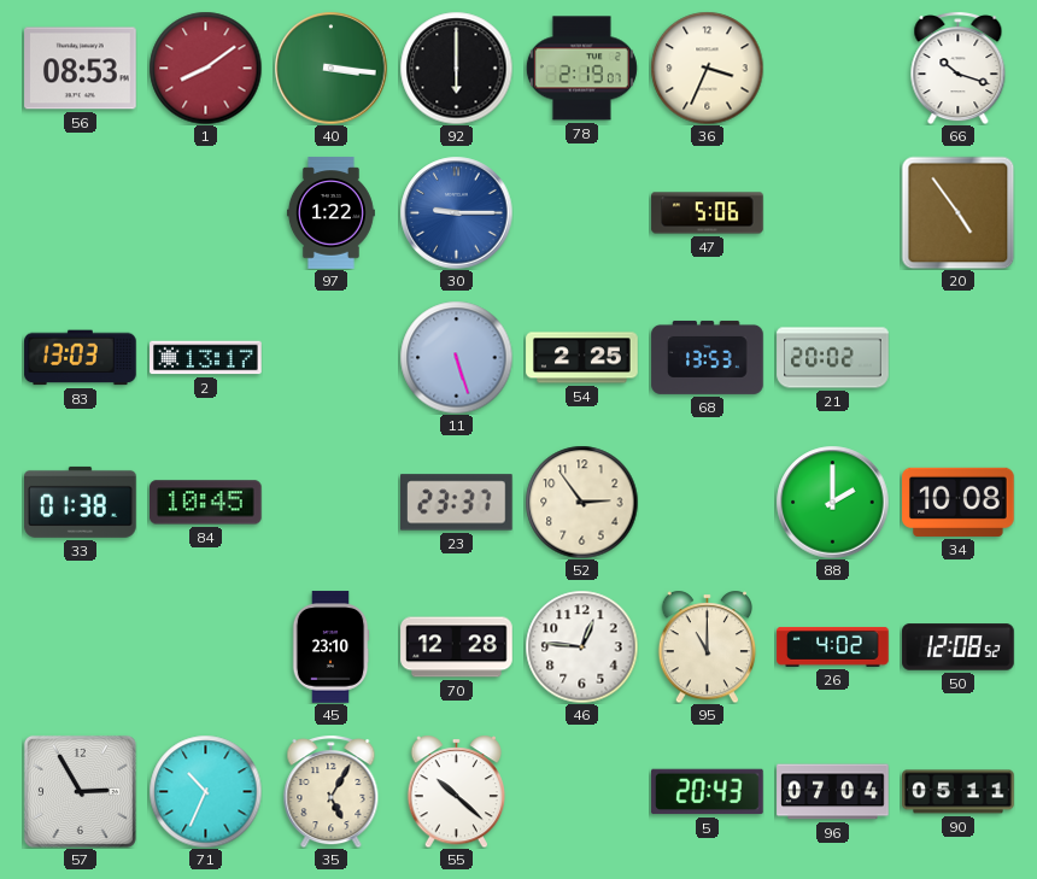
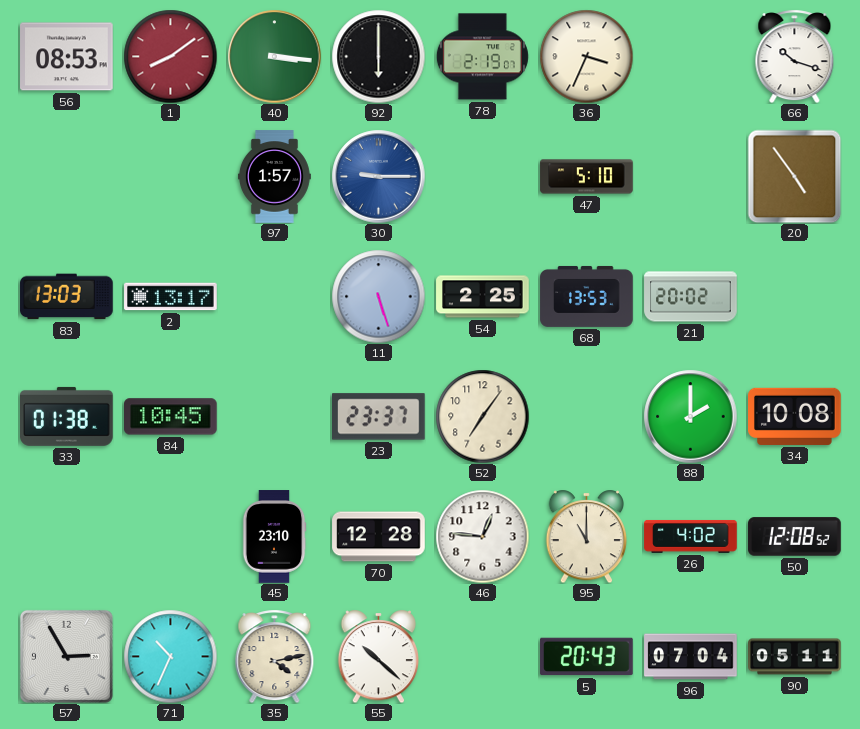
97: 1:22 -> 1:57
47: 5:06 -> 5:10
52: 2:54 -> 7:06
35: 5:05 -> 4:13
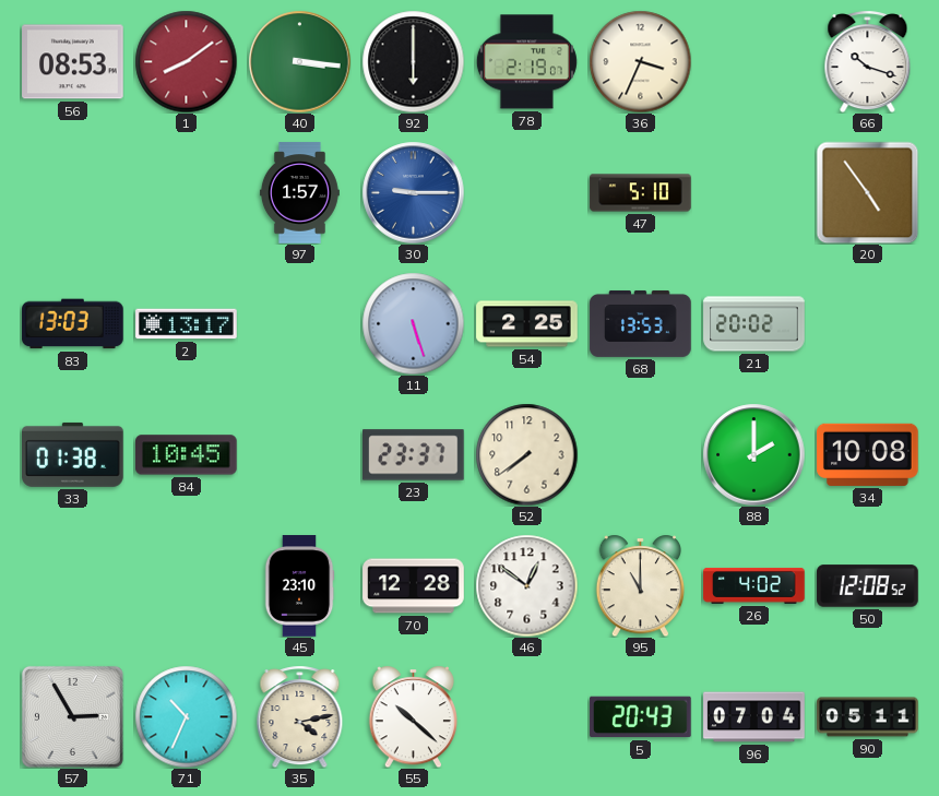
52: 7:06 -> 7:39
46: 12:46 -> 12:51
